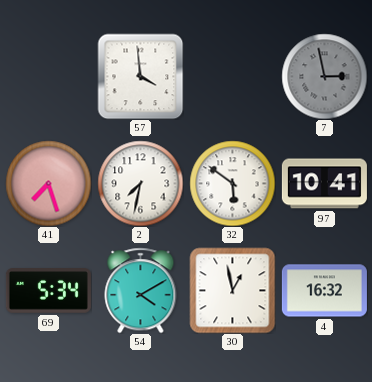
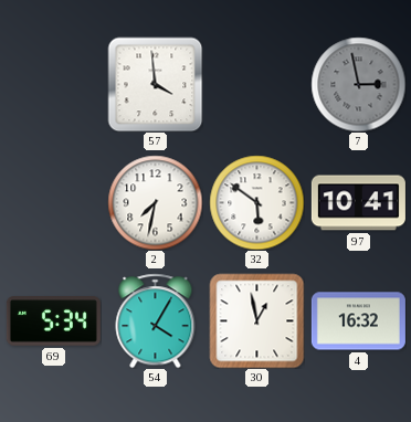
41: 7:27 -> none
54: 4:10 -> 4:05
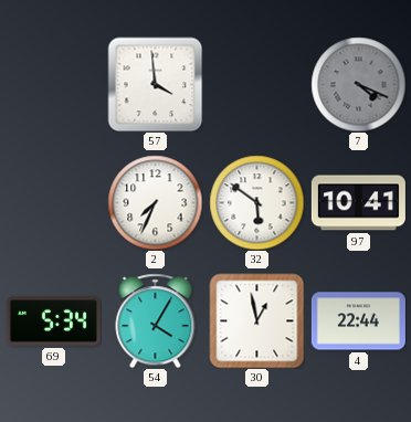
7: 2:58 -> 4:19
2: 7:32 -> 7:34
4: 16:32 -> 22:44
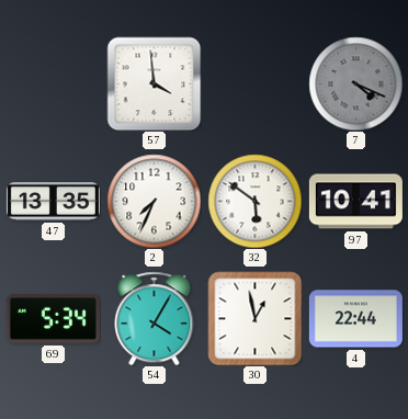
47: none -> 13:35
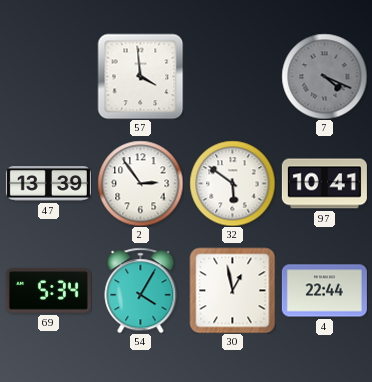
47: 13:35 -> 13:39
2: 7:34 -> 2:54
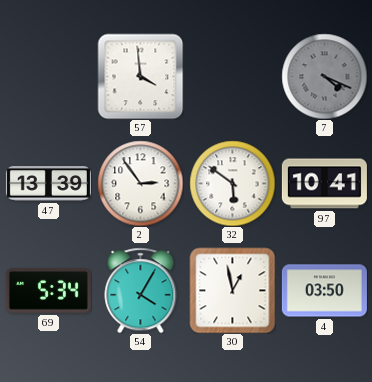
4: 22:44 -> 03:50
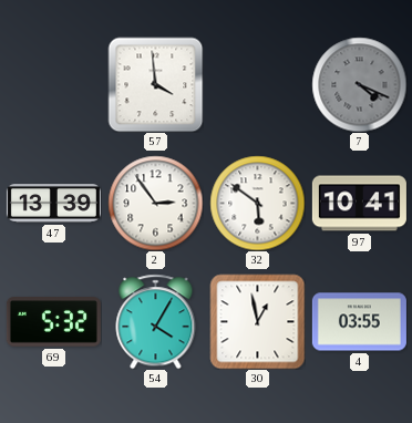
69: 5:34 -> 5:32
4: 03:50 -> 03:55
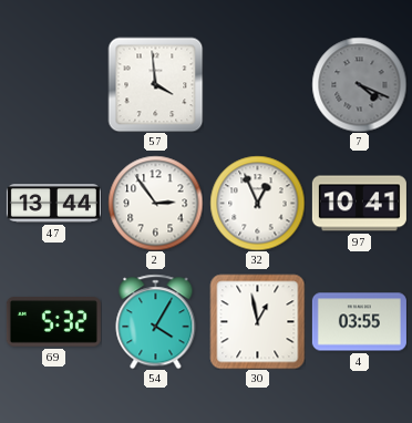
47: 13:39 -> 13:44
32: 5:51 -> 12:56
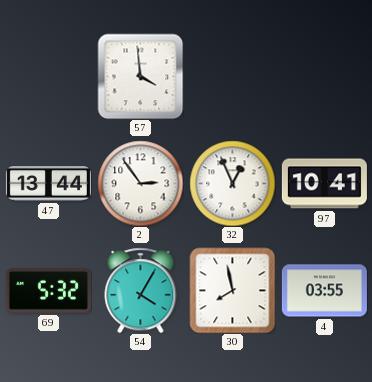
7: 4:19 -> none
30: 12:58 -> 7:58
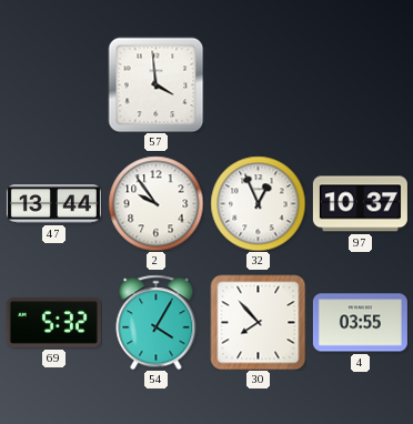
2: 2:54 -> 9:54
97: 10:41 -> 10:37
30: 7:58 -> 7:53
